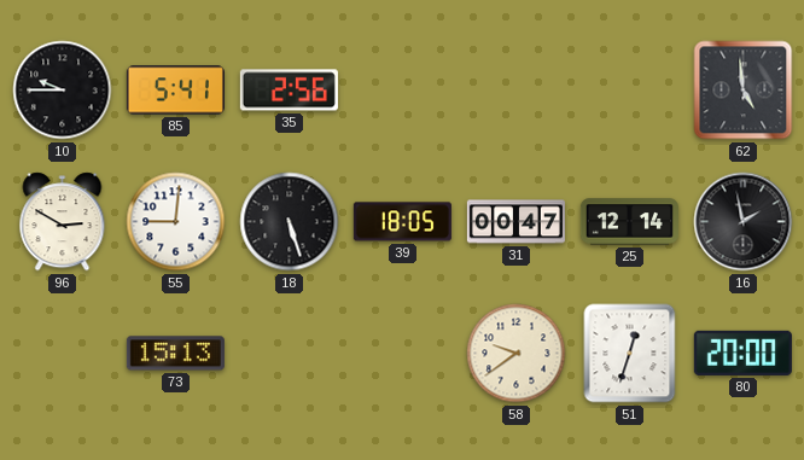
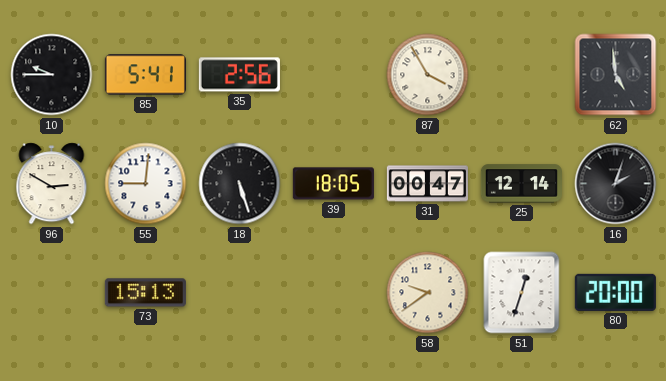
87: none -> 3:55
16: 1:58 -> 2:03
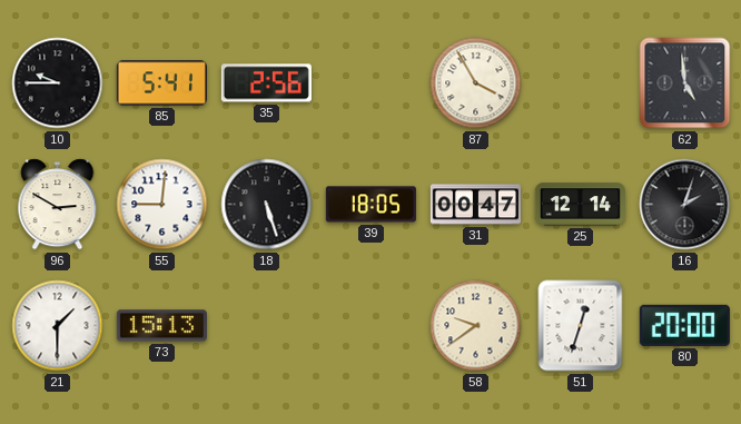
21: none -> 1:30
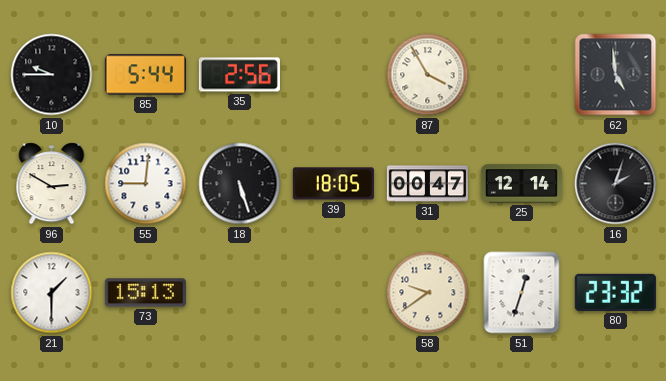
85: 5:41 -> 5:44
80: 20:00 -> 23:32
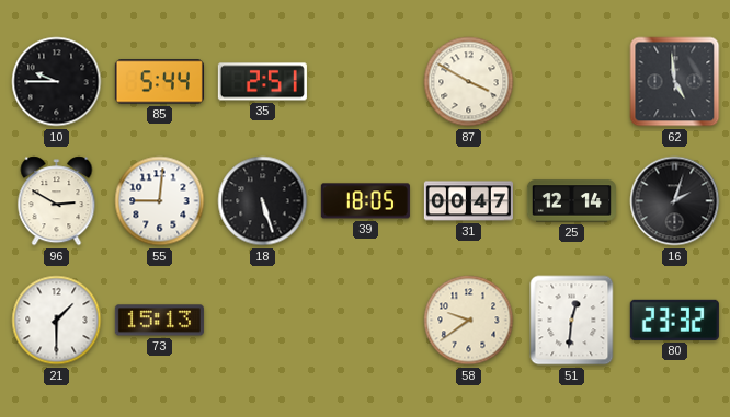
35: 2:56 -> 2:51
87: 3:55 -> 3:50
51: 12:33 -> 12:31
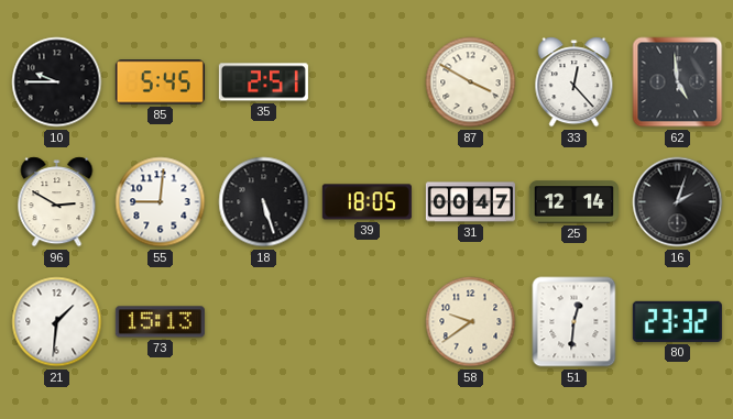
85: 5:44 -> 5:45
33: none -> 12:23
21: 1:30 -> 1:31
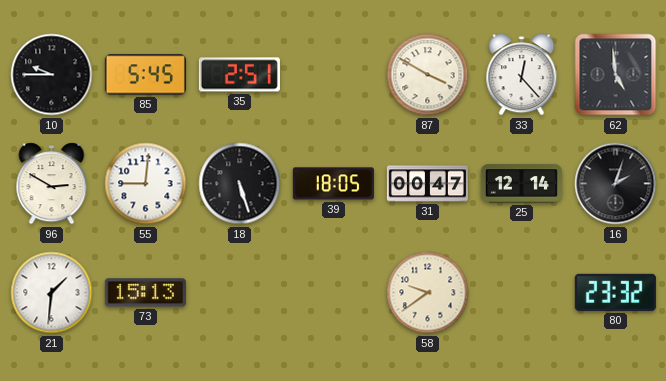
51: 12:31 -> none
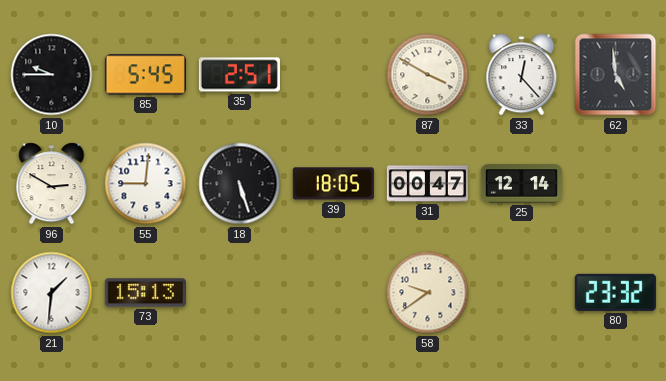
16: 2:03 -> none
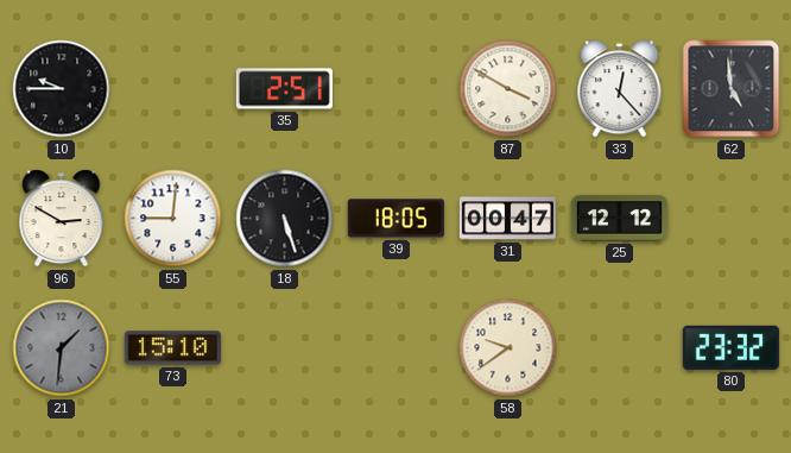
85: 5:45 -> none
25: 12:14 -> 12:12
21 dial: white -> grey
73: 15:13 -> 15:10
